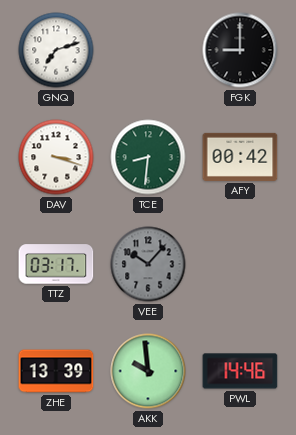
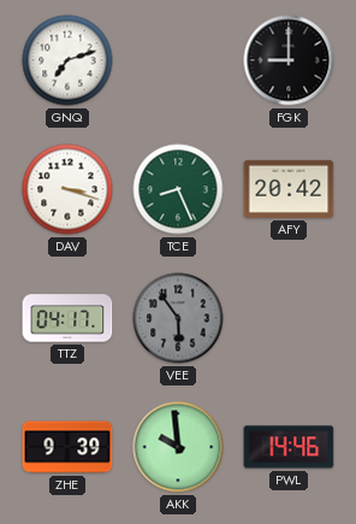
TCE: 8:31 -> 8:26
AFY: 00:42 -> 20:42
TTZ: 03:17 -> 04:17
VEE: 10:07 -> 5:54
ZHE: 13:39 -> 9:39
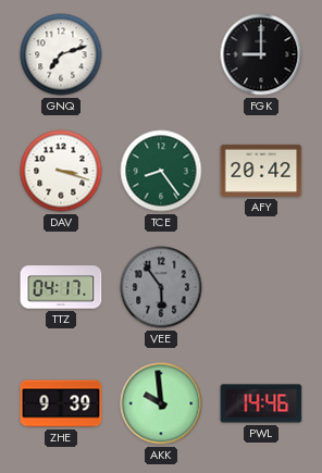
TCE: 8:26 -> 8:24
